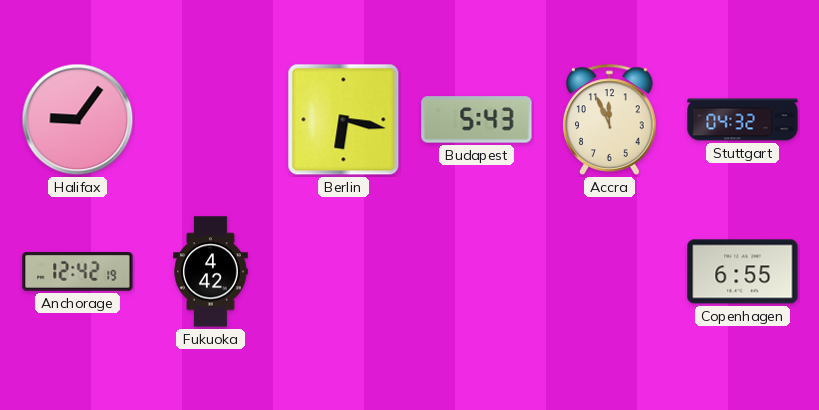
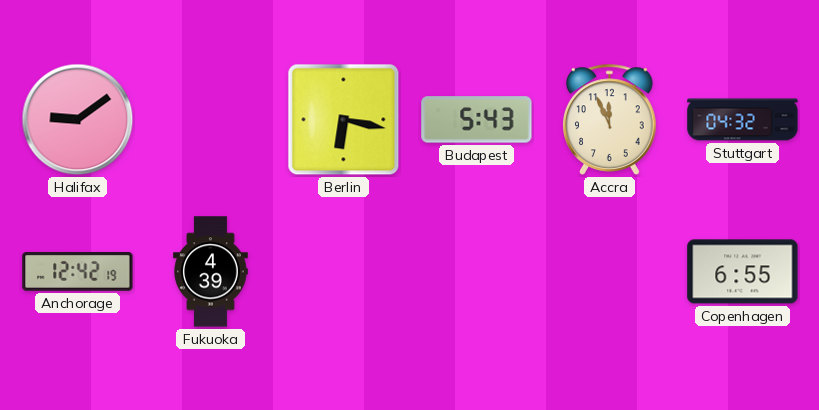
Halifax: 9:06 -> 9:09
Fukuoka: 4:42 -> 4:39
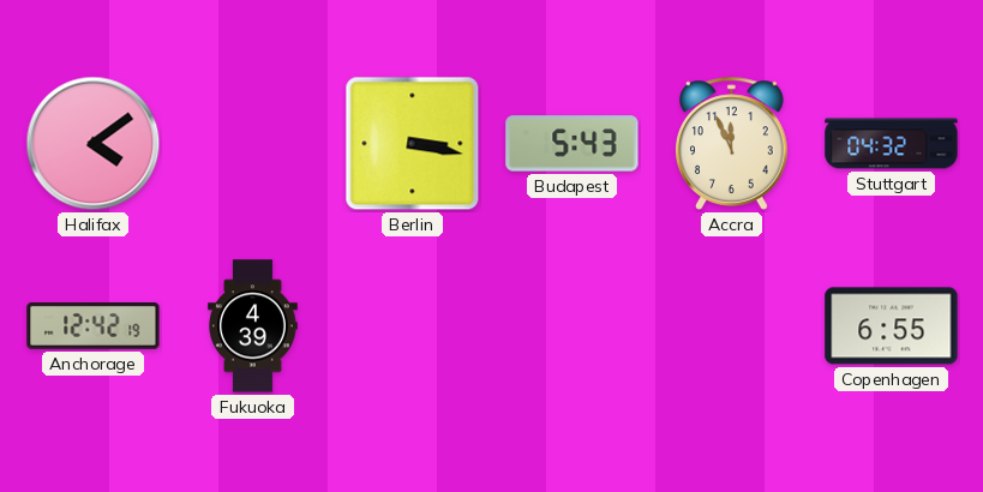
Halifax: 9:09 -> 4:09
Berlin: 6:17 -> 3:17
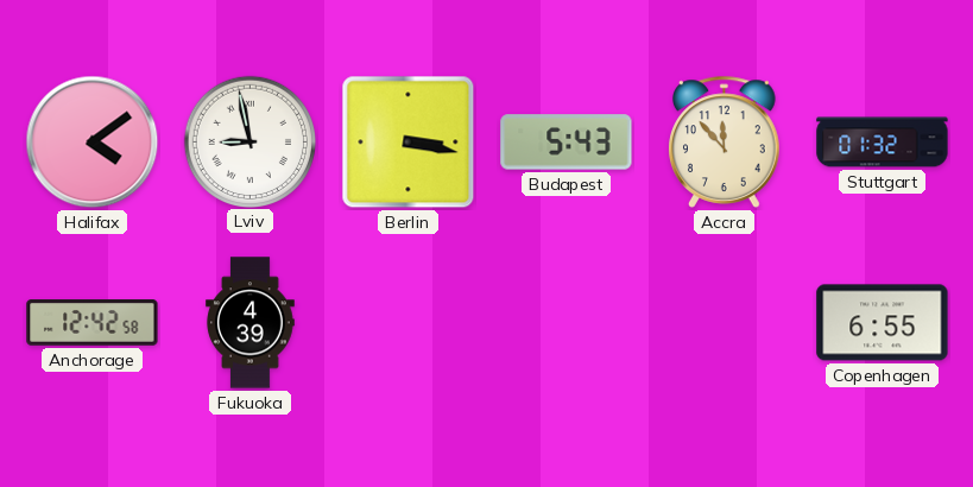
Lviv: none -> 8:58
Accra: 11:56 -> 11:53
Stuttgart: 04:32 -> 01:32
Anchorage: 12:42:19 -> 12:42:58
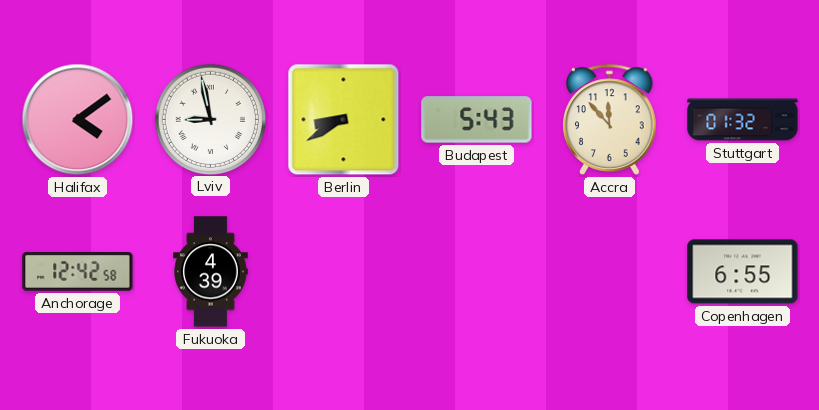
Berlin: 3:17 -> 8:40
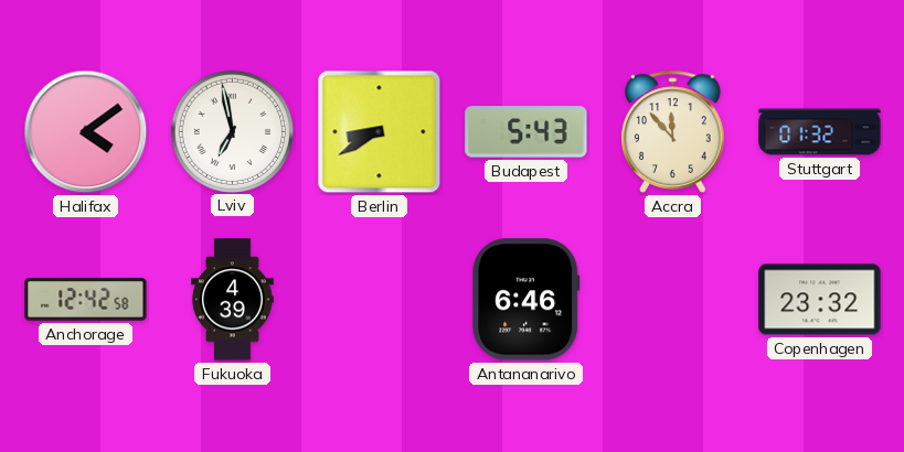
Lviv: 8:58 -> 6:58
Antananarivo: none -> 6:46
Copenhagen: 6:55 -> 23:32
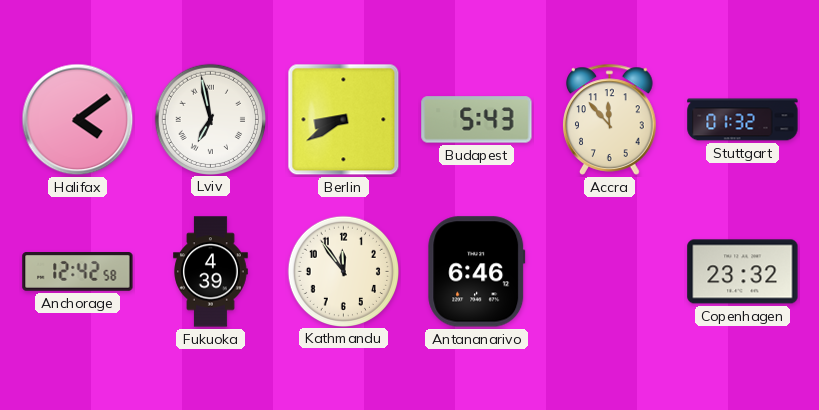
Kathmandu: none -> 11:54
